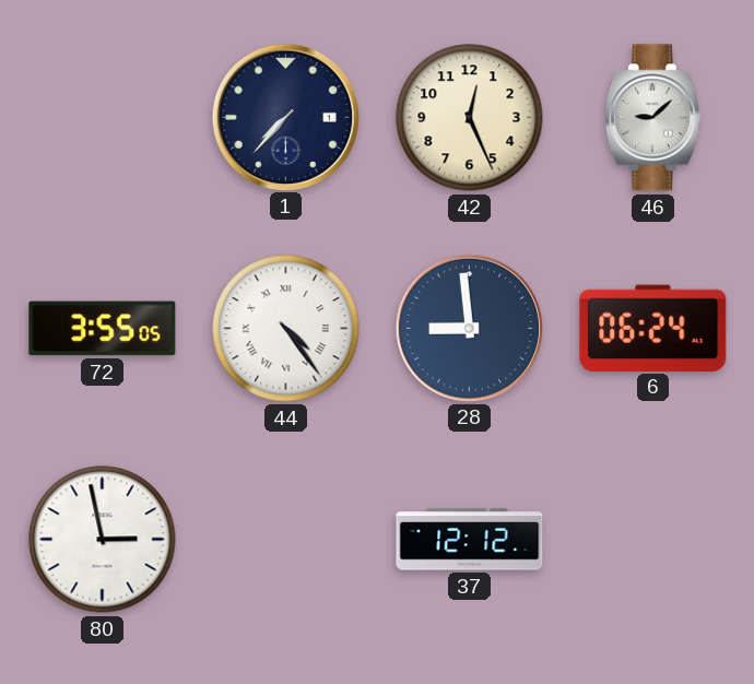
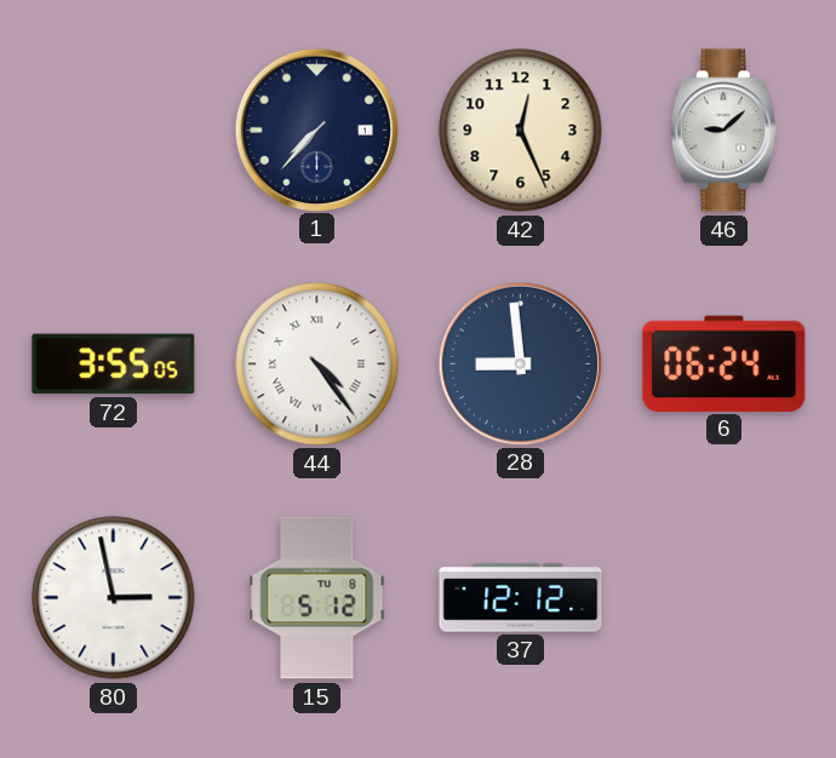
15: none -> 5:12
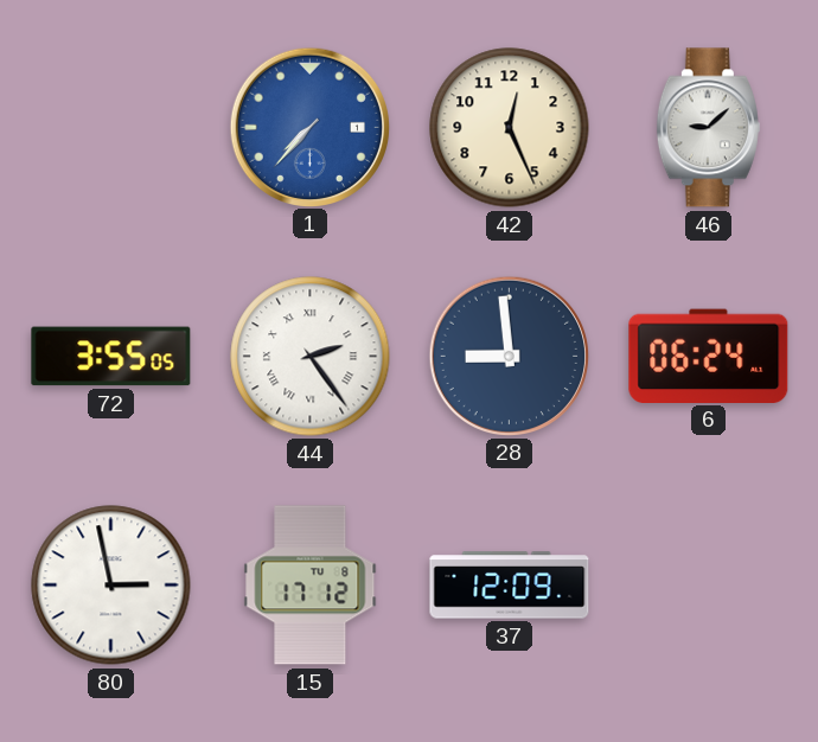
1 dial: navy -> blue
44: 4:24 -> 2:24
15: 5:12 -> 17:12
37: 12:12 -> 12:09
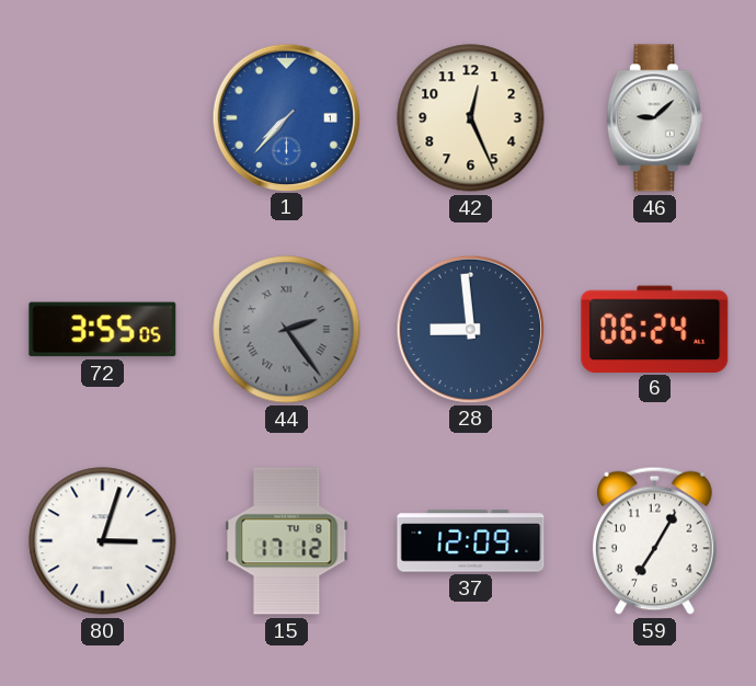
44 dial: white -> grey
80: 2:58 -> 3:03
59: none -> 7:05
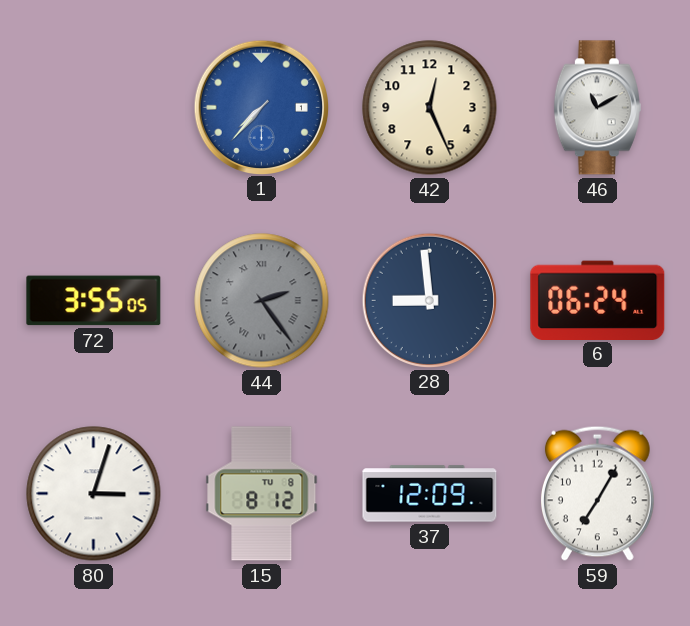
46: 9:08 -> 11:10
15: 17:12 -> 8:12
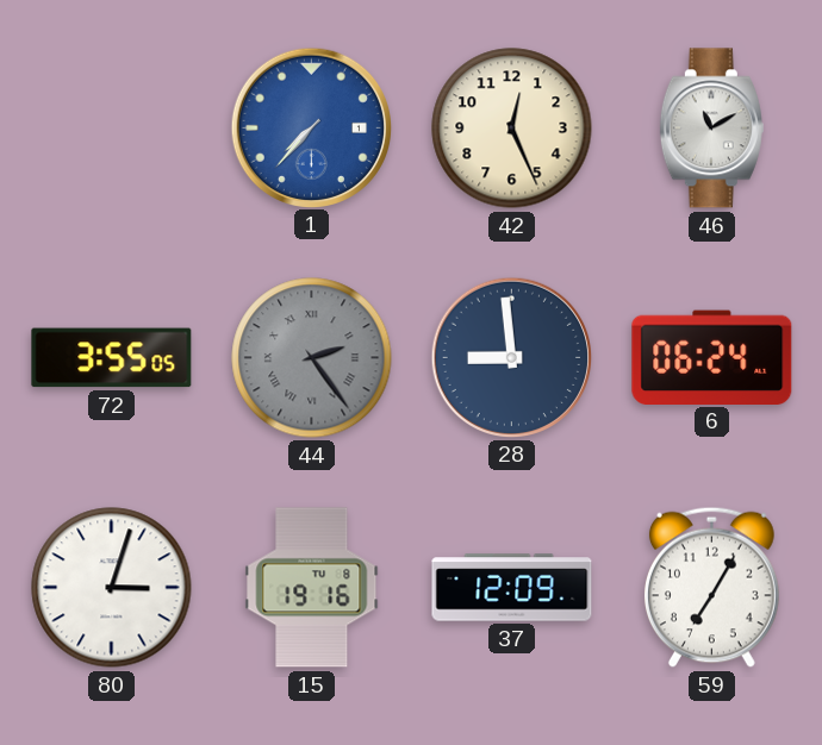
15: 8:12 -> 19:16
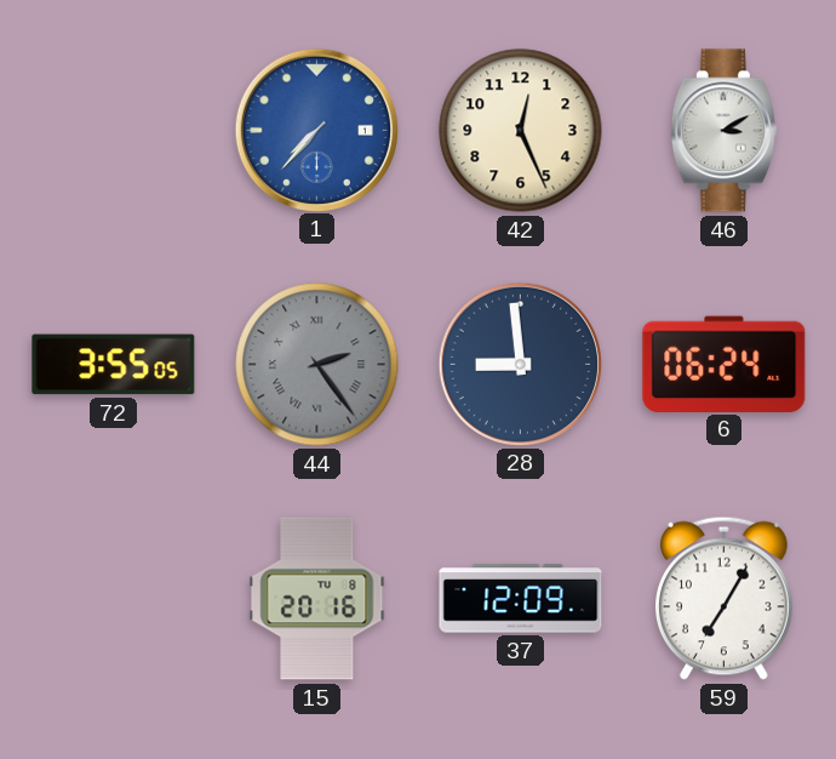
46: 11:10 -> 3:10
80: 3:03 -> none
15: 19:16 -> 20:16
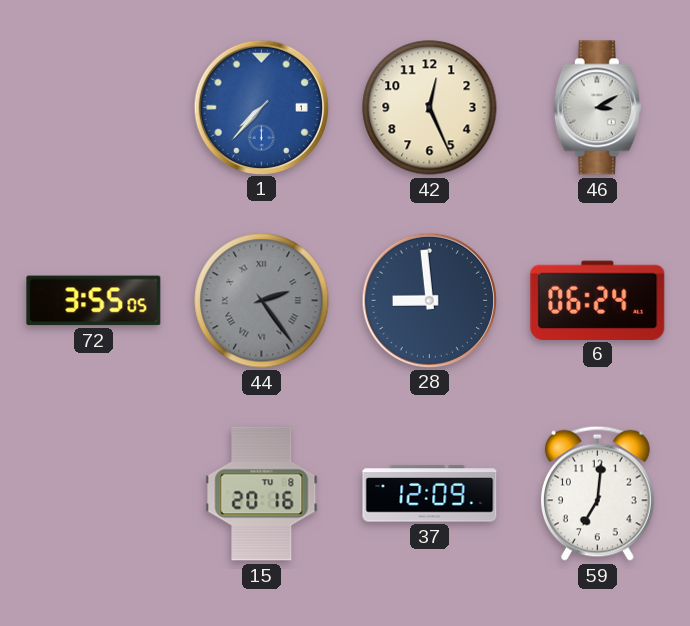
59: 7:05 -> 7:01
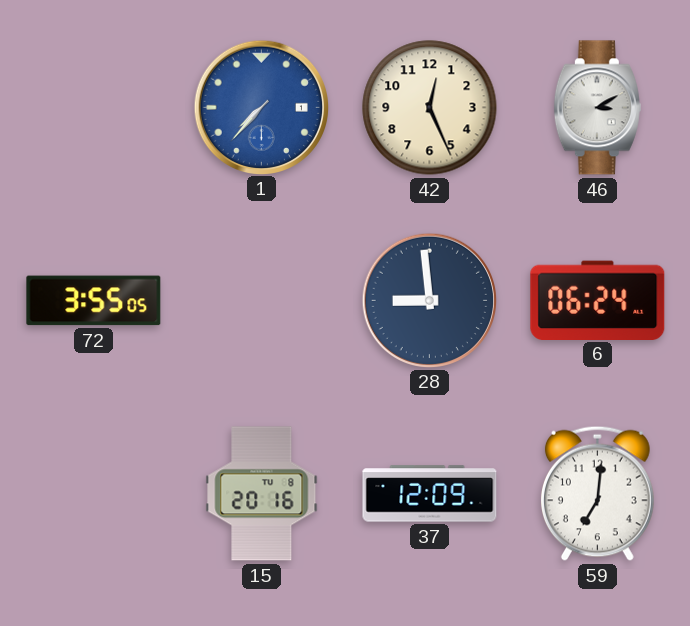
44: 2:24 -> none
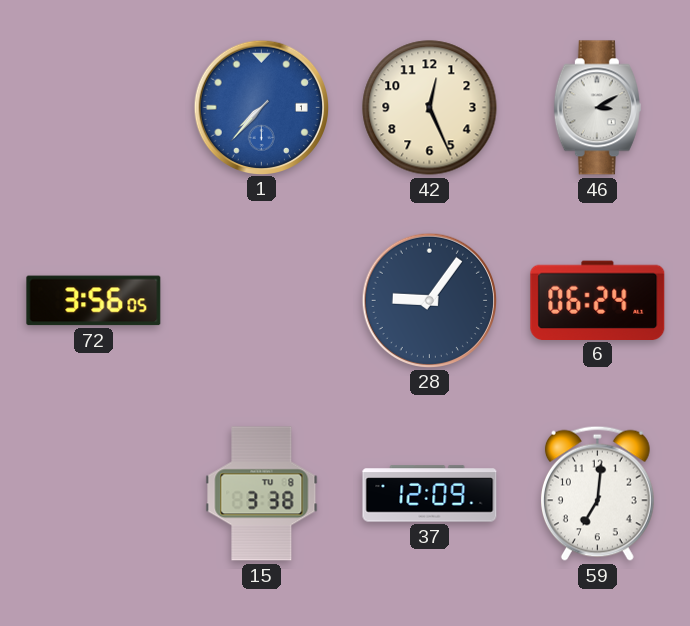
72: 3:55 -> 3:56
28: 8:59 -> 9:06
15: 20:16 -> 3:38
